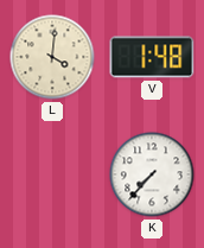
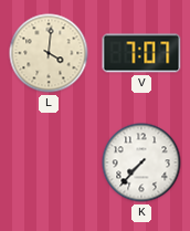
V: 1:48 -> 7:07
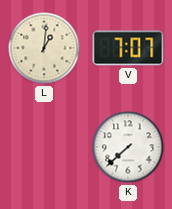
L: 4:01 -> 1:01
K: 7:37 -> 7:38
